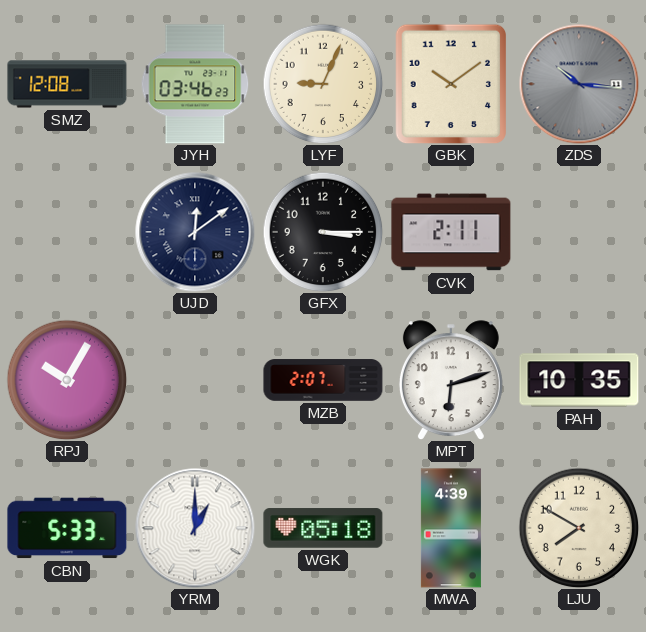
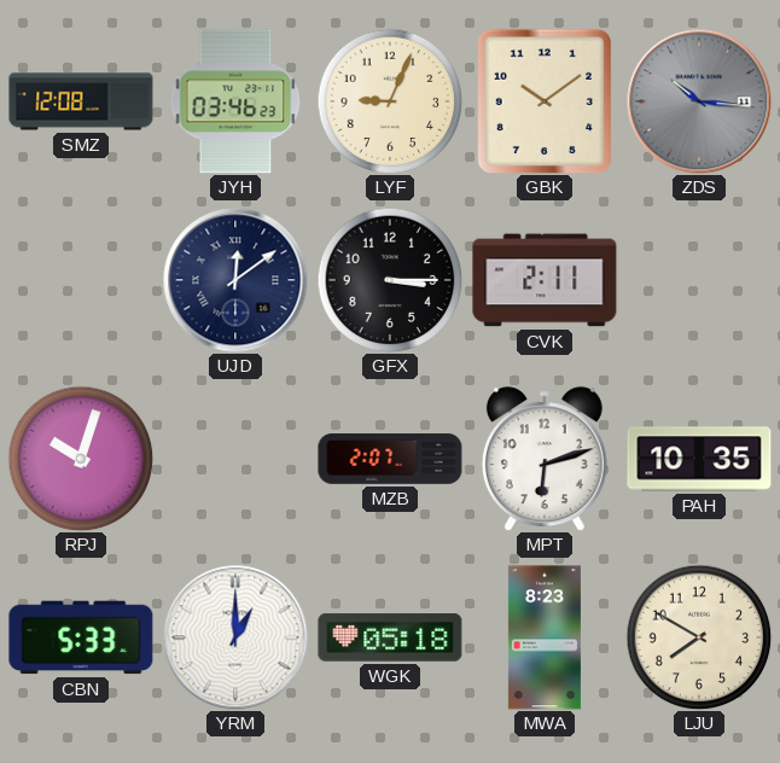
RPJ: 10:05 -> 10:03
MWA: 4:39 -> 8:23
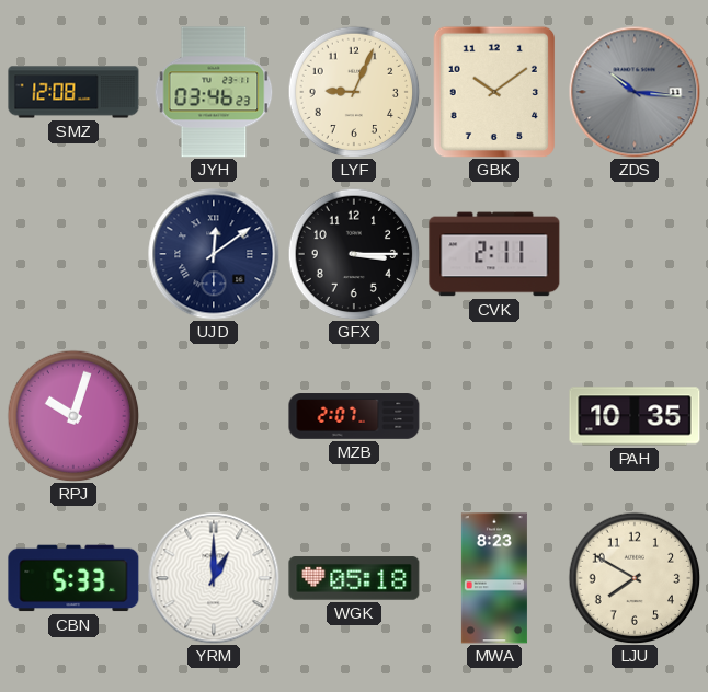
MPT: 6:12 -> none
